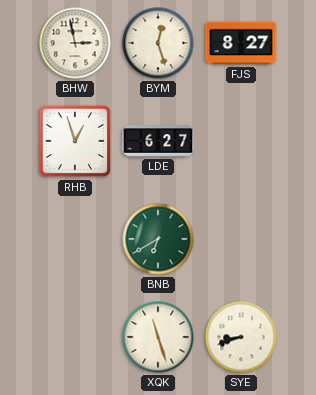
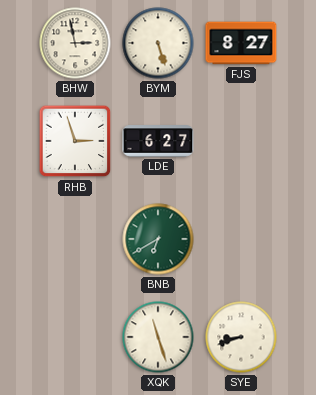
BYM: 12:27 -> 5:27
RHB: 12:57 -> 2:57
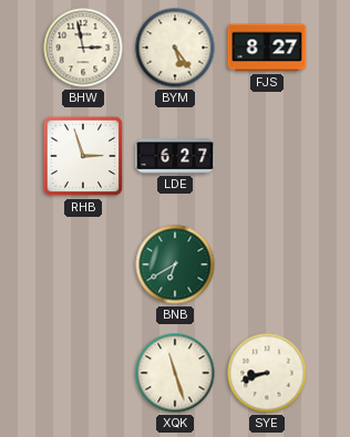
BYM: 5:27 -> 5:24
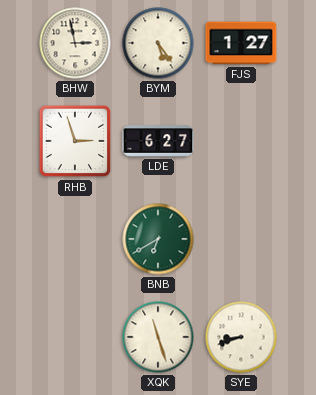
FJS: 8:27 -> 1:27
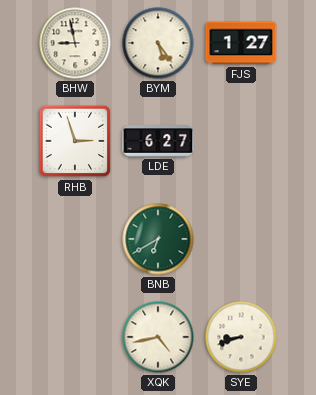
BHW: 2:58 -> 8:58
XQK: 11:27 -> 4:43
